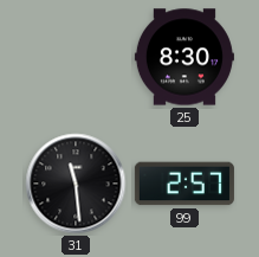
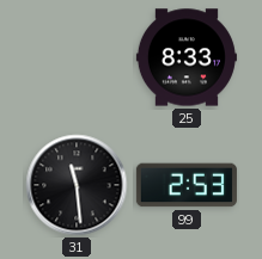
25: 8:30 -> 8:33
99: 2:57 -> 2:53
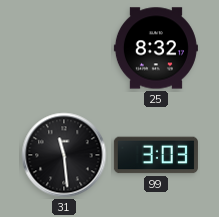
25: 8:33 -> 8:32
99: 2:53 -> 3:03
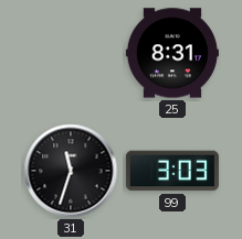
25: 8:32 -> 8:31
31: 11:29 -> 11:33
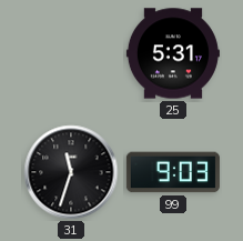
25: 8:31 -> 5:31
99: 3:03 -> 9:03
